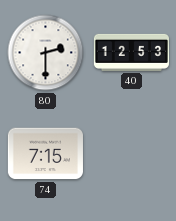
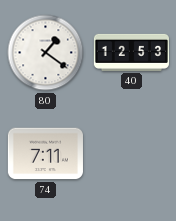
80: 2:30 -> 1:21
74: 7:15 -> 7:11
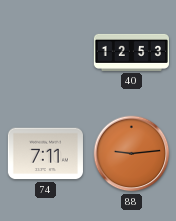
80: 1:21 -> none
88: none -> 9:14
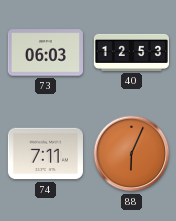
73: none -> 06:03
88: 9:14 -> 6:04
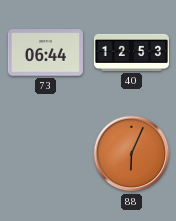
73: 06:03 -> 06:44
74: 7:11 -> none
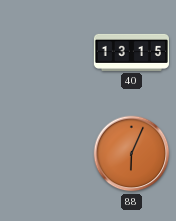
73: 06:44 -> none
40: 12:53 -> 13:15
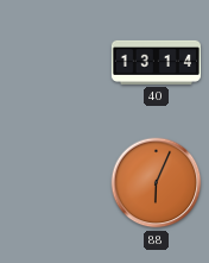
40: 13:15 -> 13:14
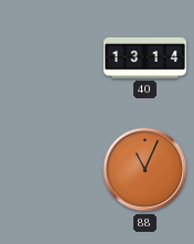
88: 6:04 -> 11:04
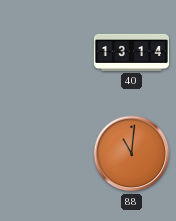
88: 11:04 -> 11:01
